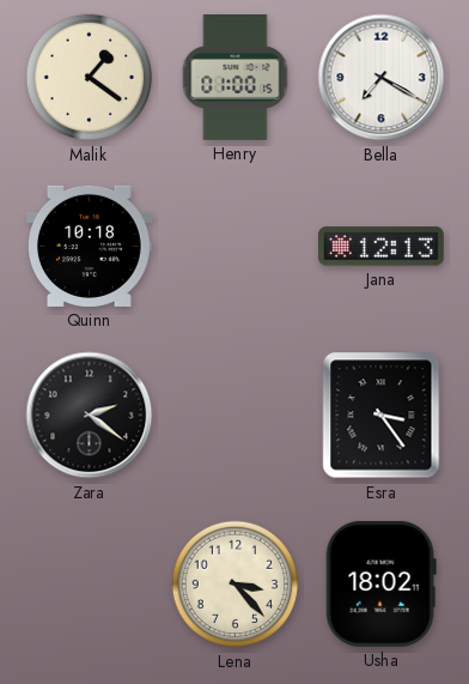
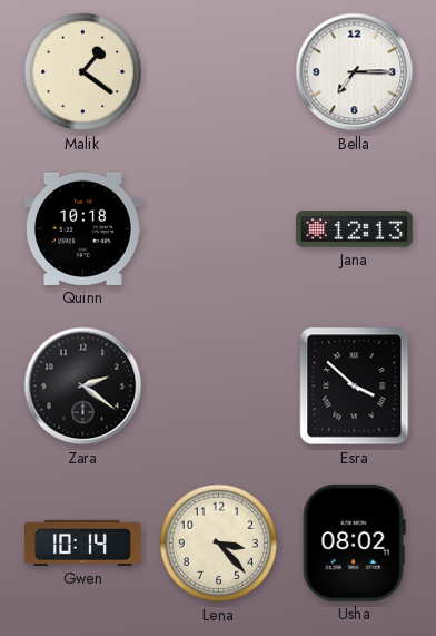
Henry: 01:00 -> none
Bella: 7:20 -> 7:15
Esra: 3:24 -> 3:52
Gwen: none -> 10:14
Usha: 18:02 -> 08:02
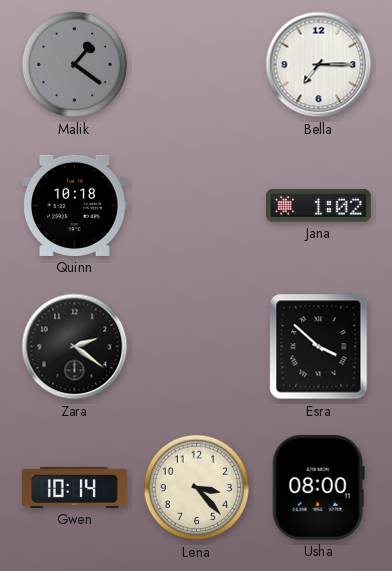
Malik dial: cream -> grey
Jana: 12:13 -> 1:02
Usha: 08:02 -> 08:00
